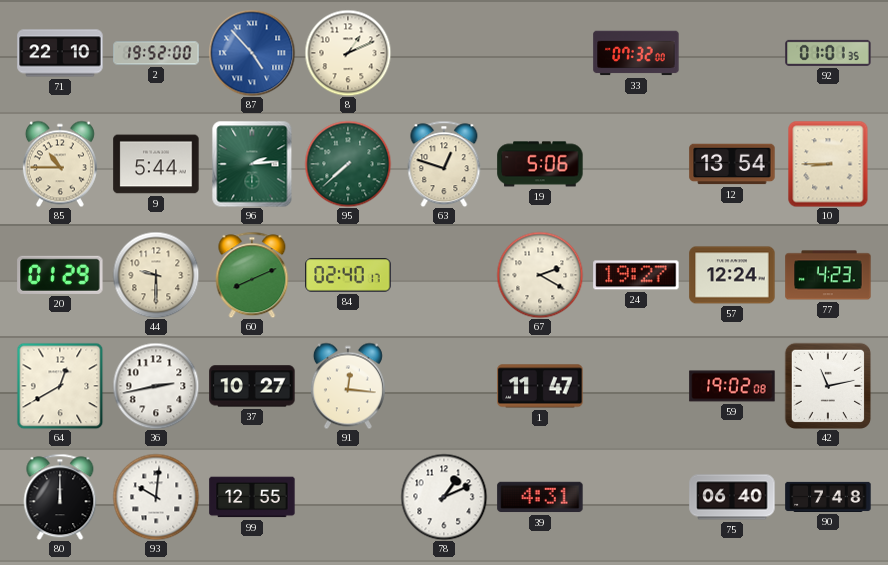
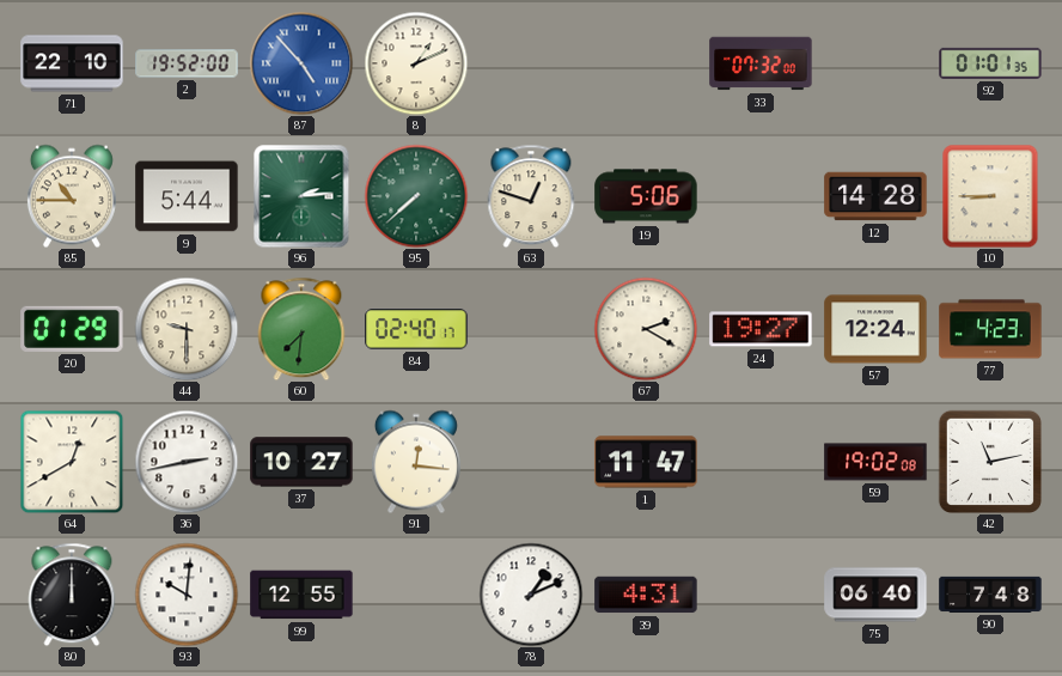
12: 13:54 -> 14:28
60: 8:11 -> 7:31
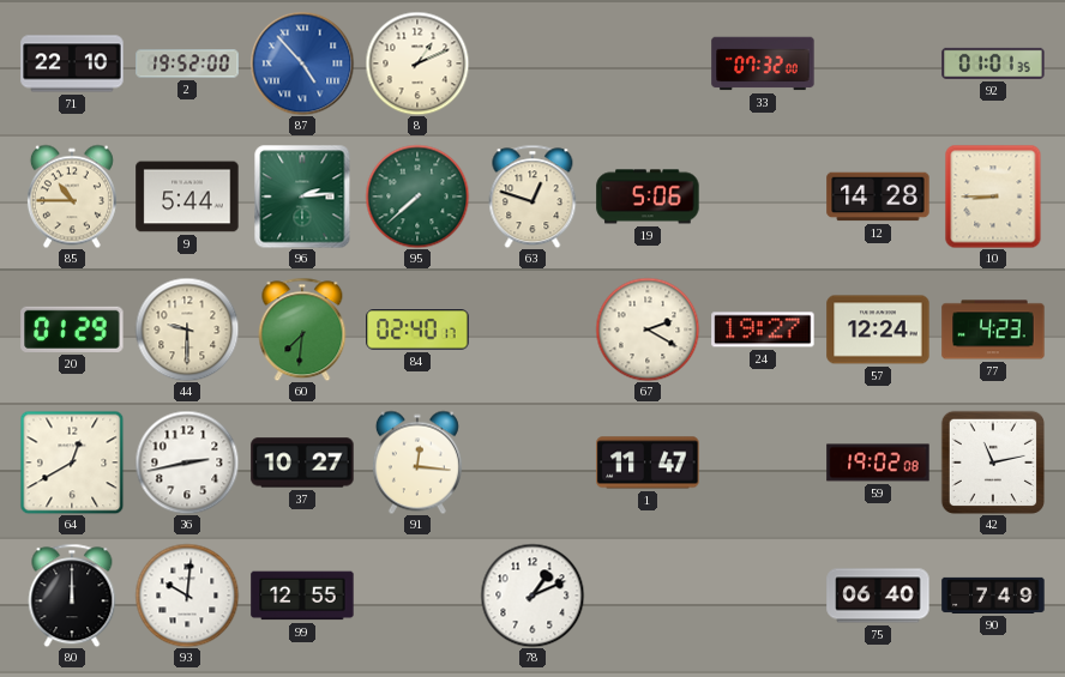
39: 4:31 -> none
90: 7:48 -> 7:49
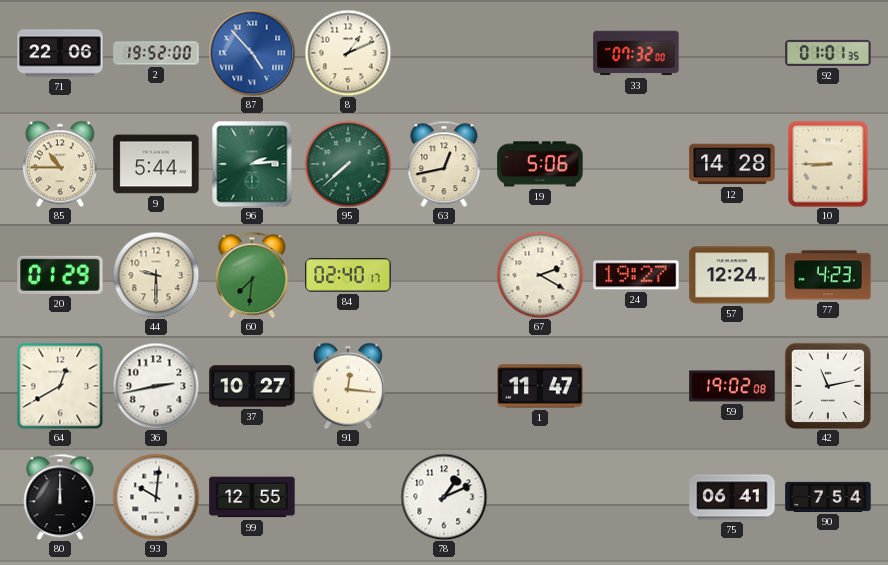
71: 22:10 -> 22:06
63: 12:48 -> 12:43
75: 06:40 -> 06:41
90: 7:49 -> 7:54
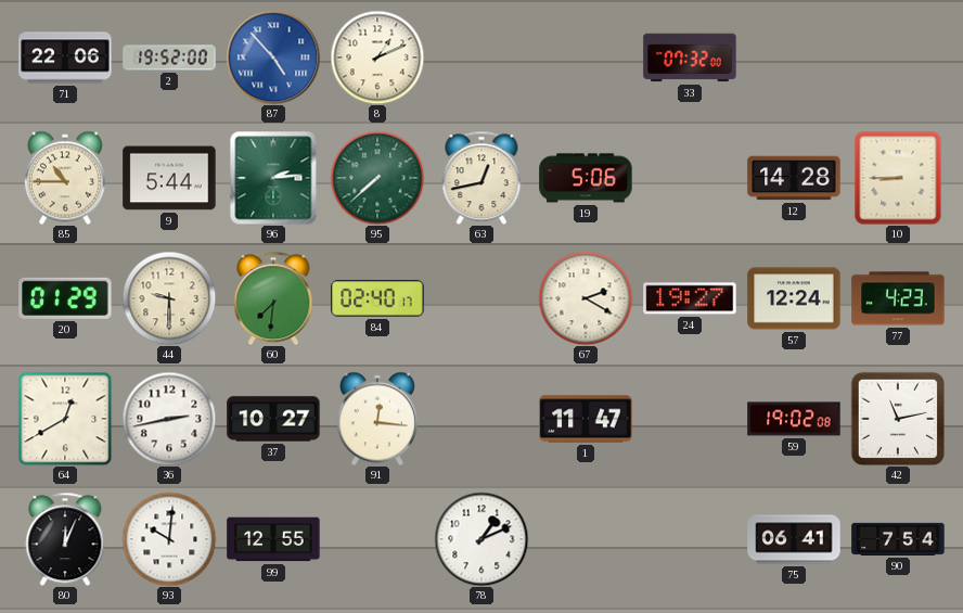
92: 01:01 -> none
80: 12:00 -> 12:04
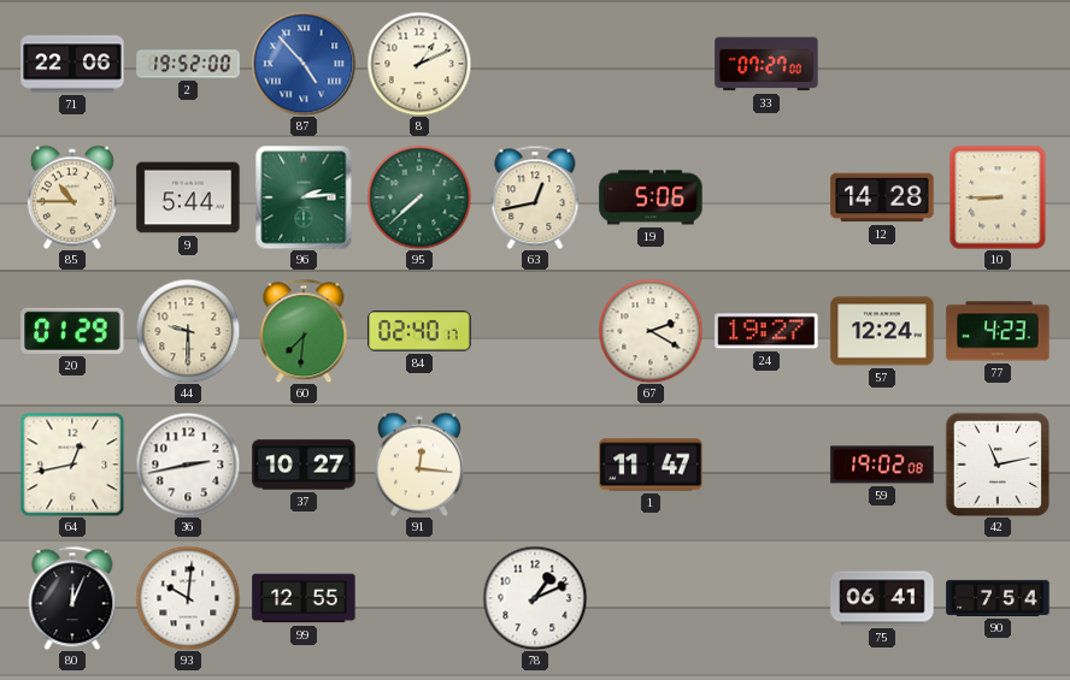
33: 07:32 -> 07:27
64: 12:40 -> 12:43
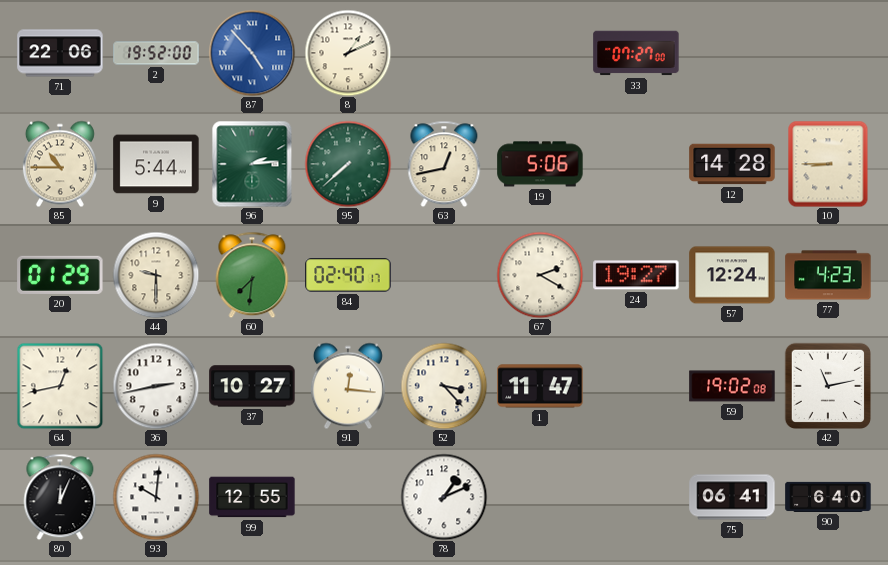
52: none -> 3:23
90: 7:54 -> 6:40
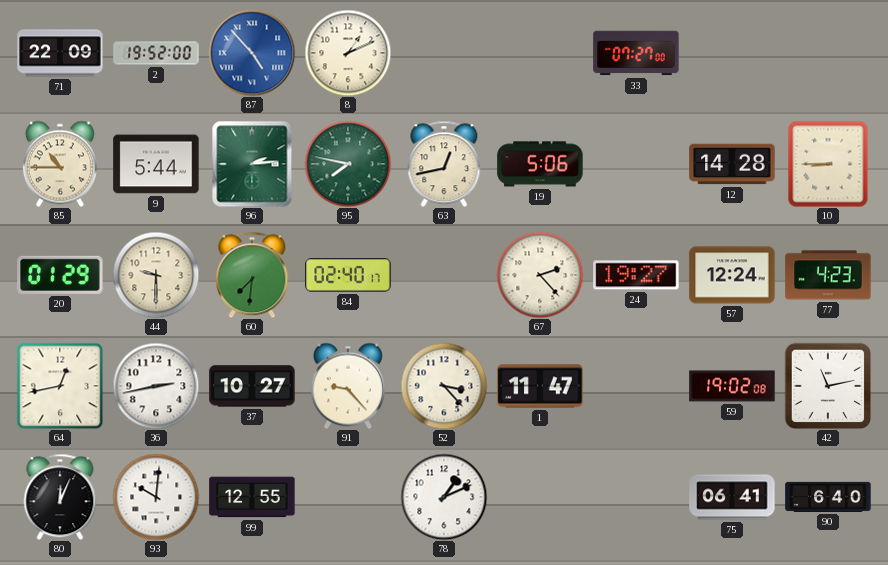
71: 22:06 -> 22:09
95: 7:38 -> 7:47
67: 2:20 -> 2:23
91: 12:16 -> 9:23
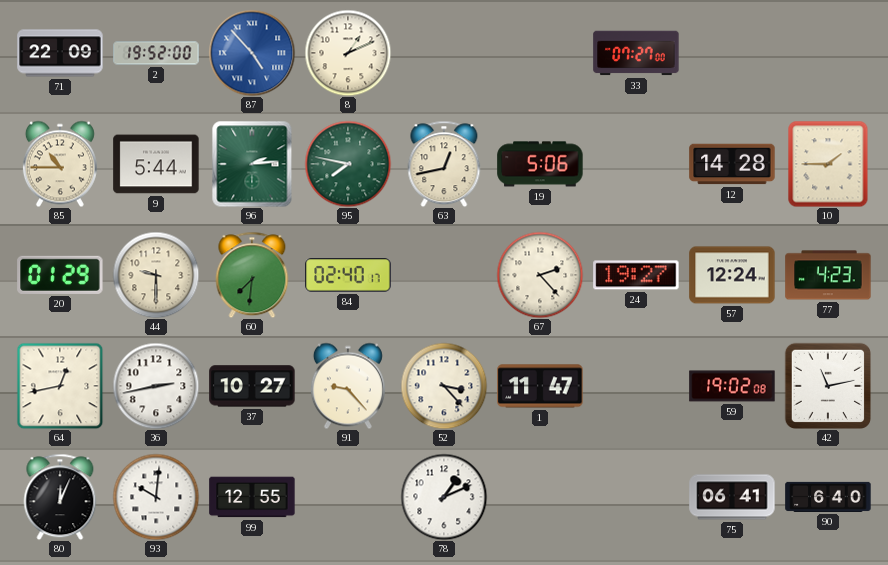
10: 8:45 -> 1:45
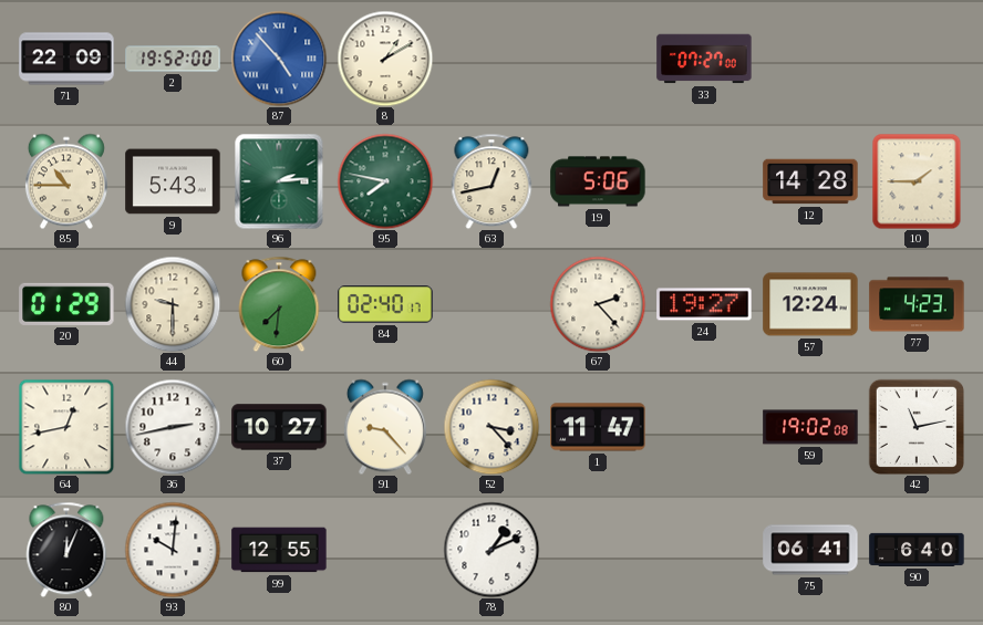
8: 1:11 -> 1:10
9: 5:44 -> 5:43
